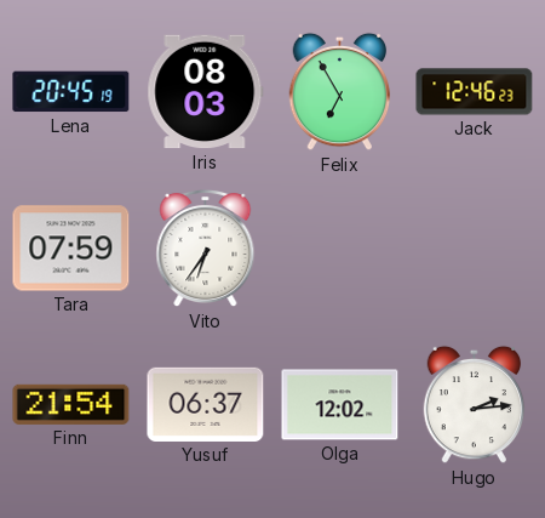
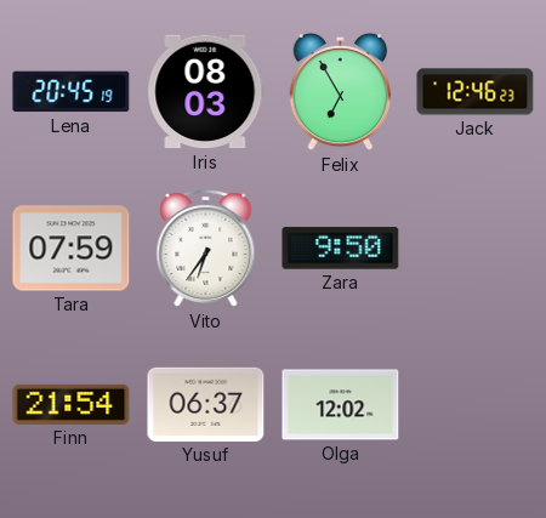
Zara: none -> 9:50
Hugo: 2:14 -> none
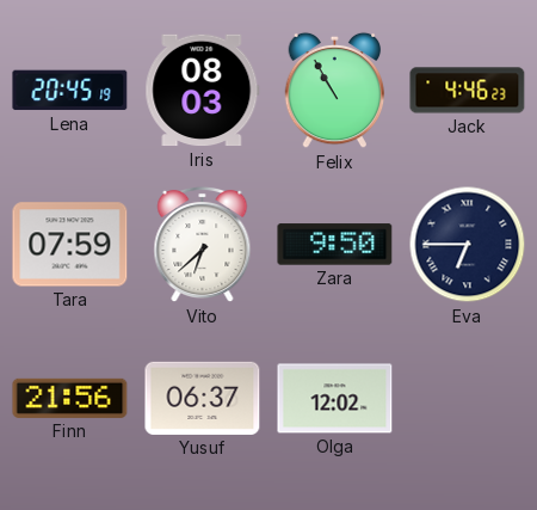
Felix: 6:55 -> 10:55
Jack: 12:46 -> 4:46
Vito: 6:36 -> 6:38
Eva: none -> 6:45
Finn: 21:54 -> 21:56
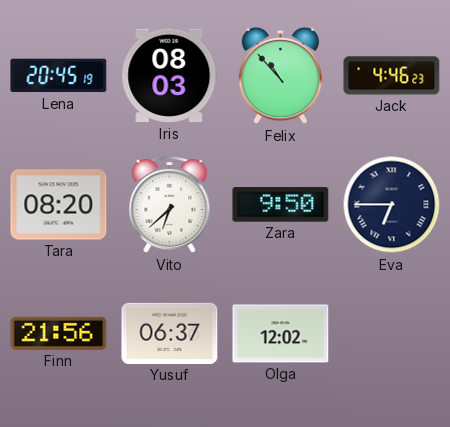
Felix: 10:55 -> 10:53
Tara: 07:59 -> 08:20
